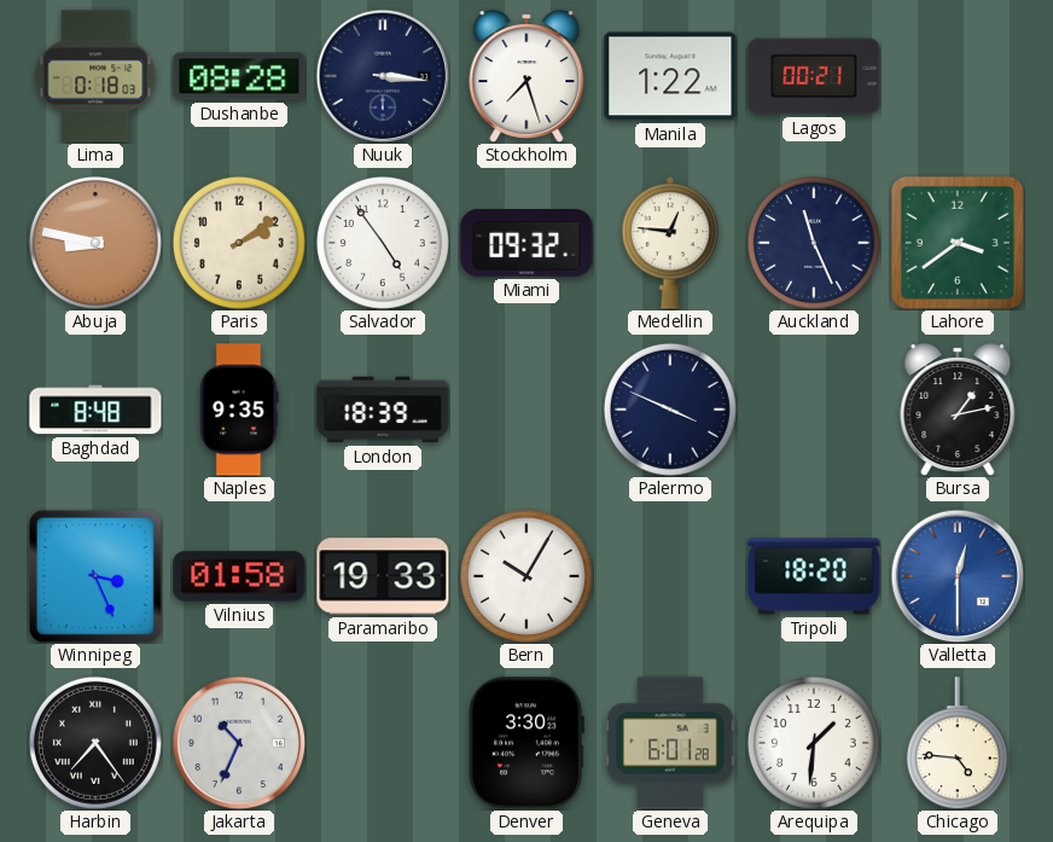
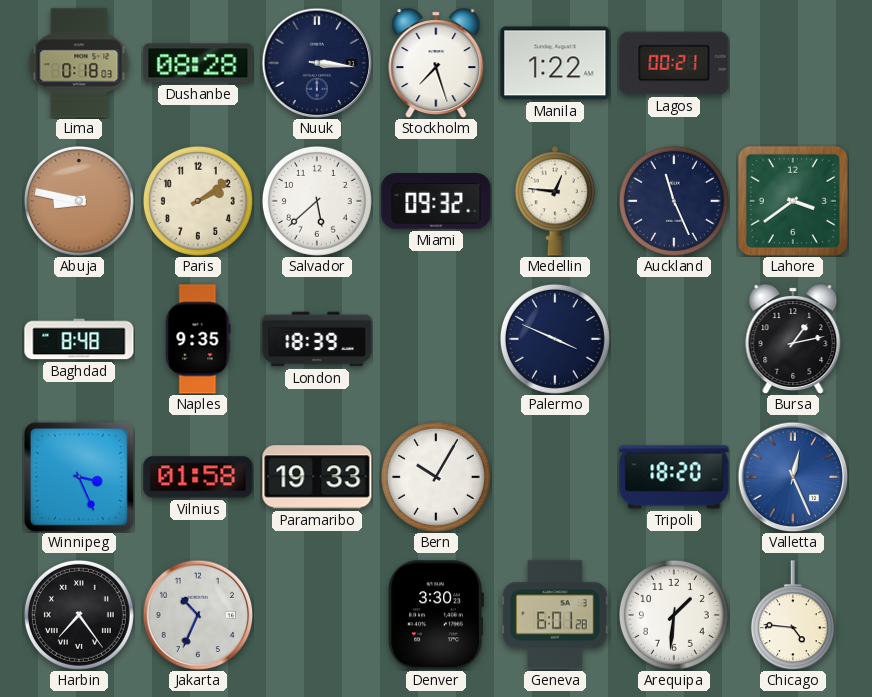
Salvador: 4:54 -> 5:38
Valletta: 12:30 -> 12:26
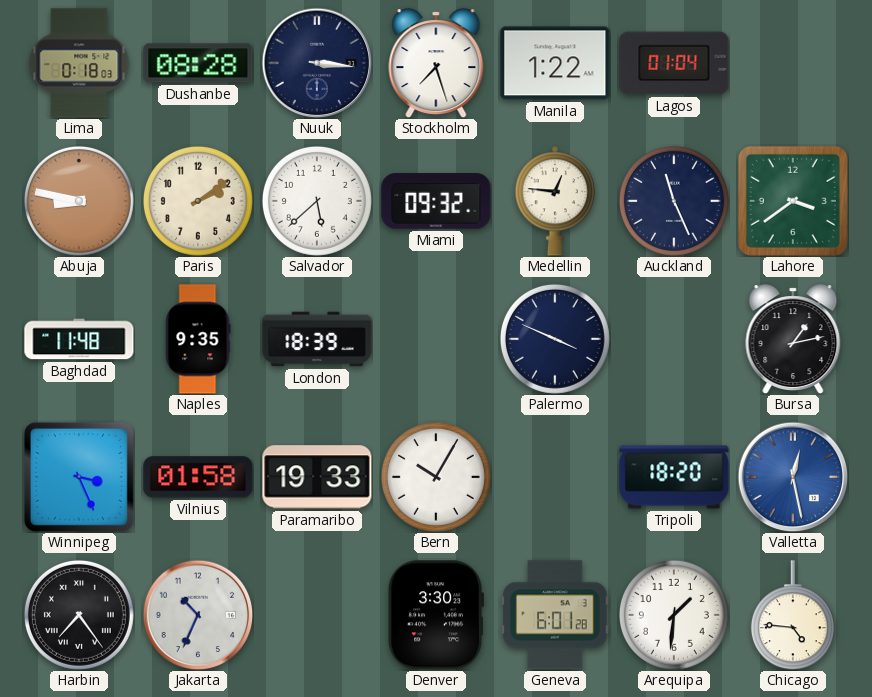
Lagos: 00:21 -> 01:04
Baghdad: 8:48 -> 11:48
Valletta: 12:26 -> 12:28
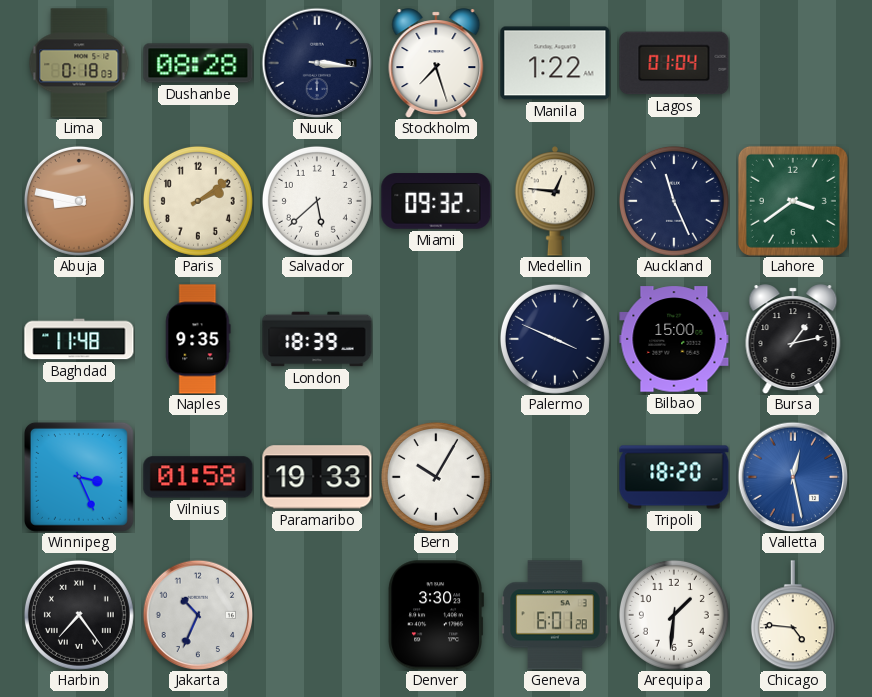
Bilbao: none -> 15:00
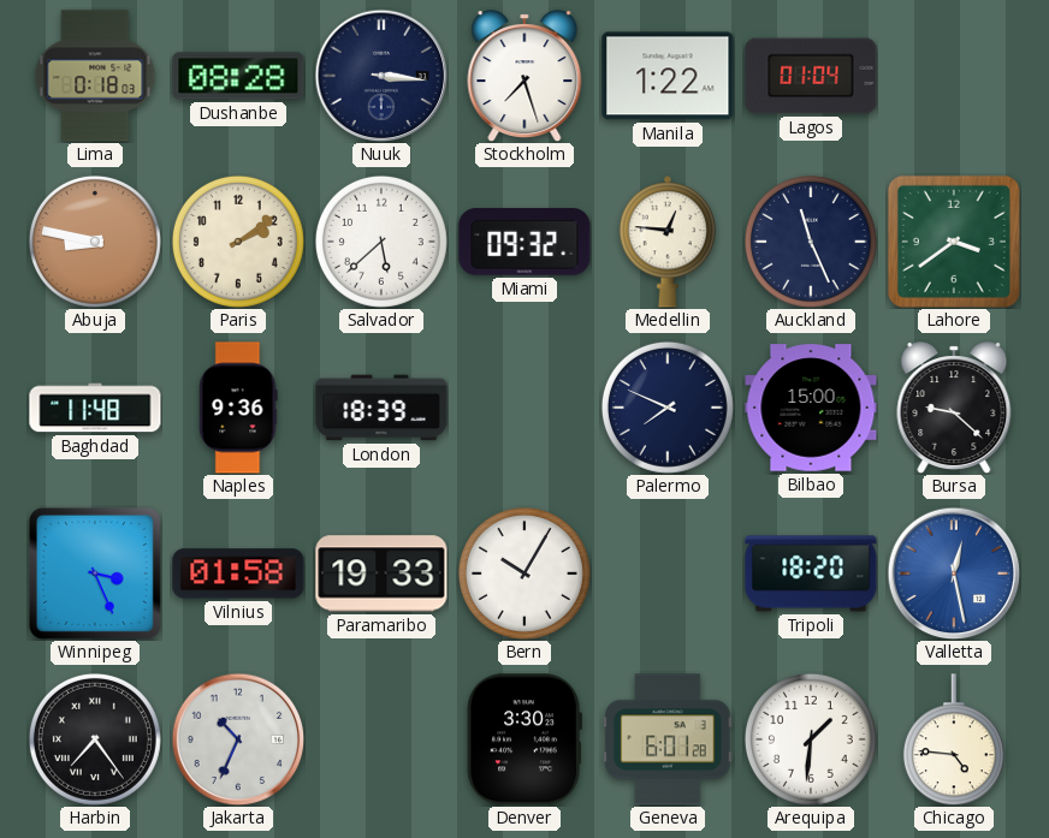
Naples: 9:35 -> 9:36
Palermo: 3:49 -> 7:49
Bursa: 1:13 -> 9:22
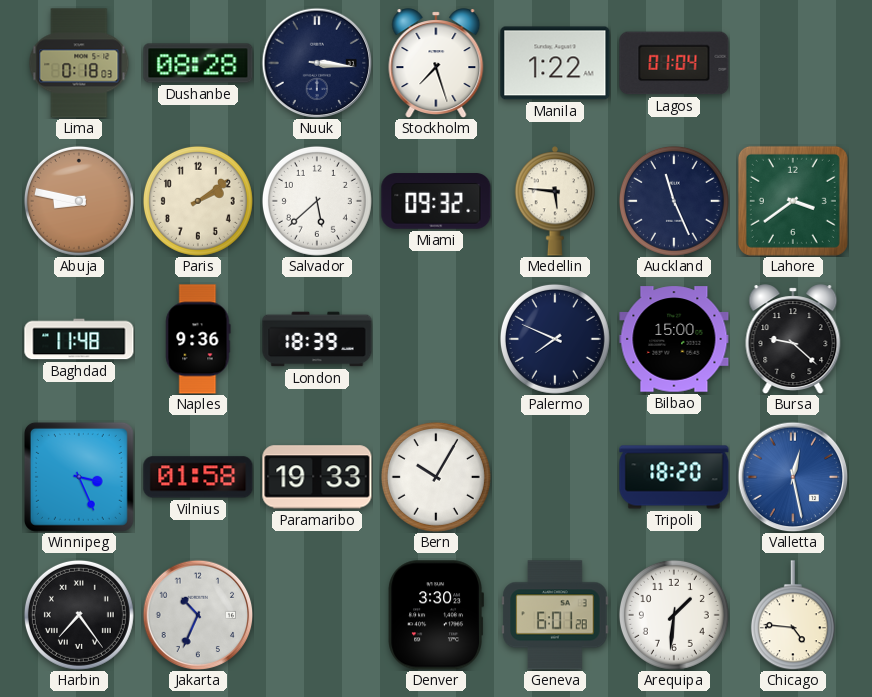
Medellin: 12:46 -> 5:46
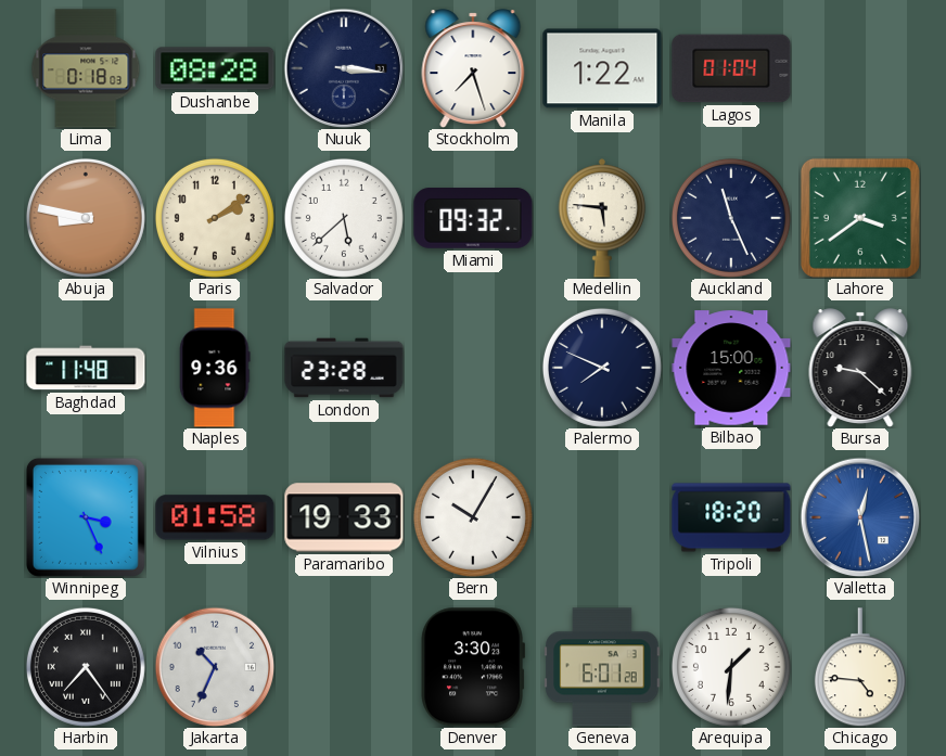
London: 18:39 -> 23:28
